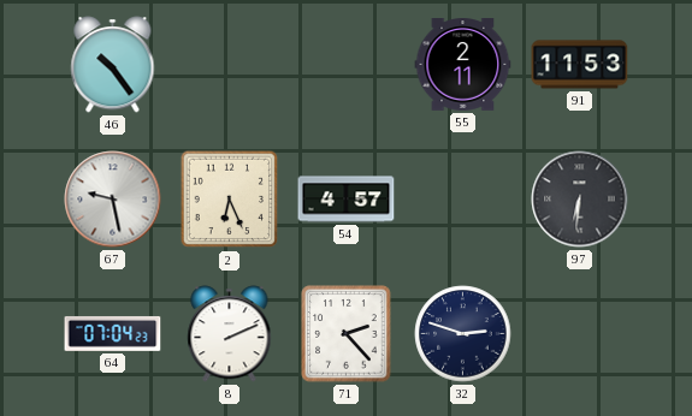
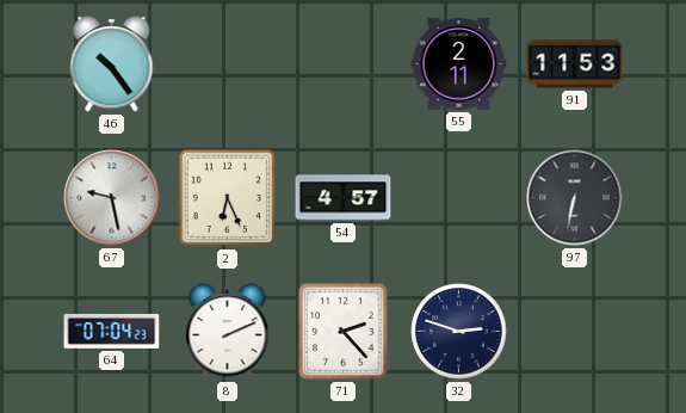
97: 6:31 -> 6:32
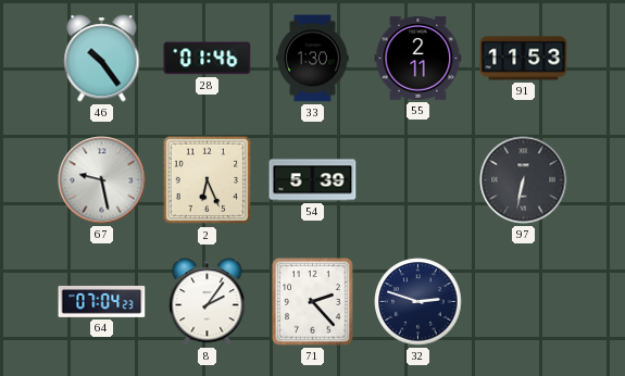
28: none -> 01:46
33: none -> 1:30
54: 4:57 -> 5:39
8: 2:11 -> 2:06
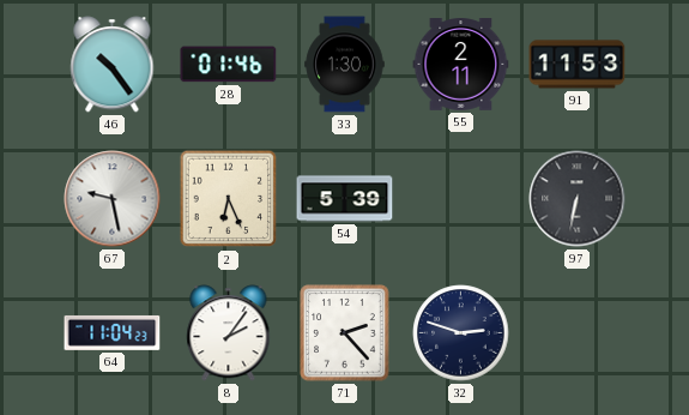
64: 07:04 -> 11:04
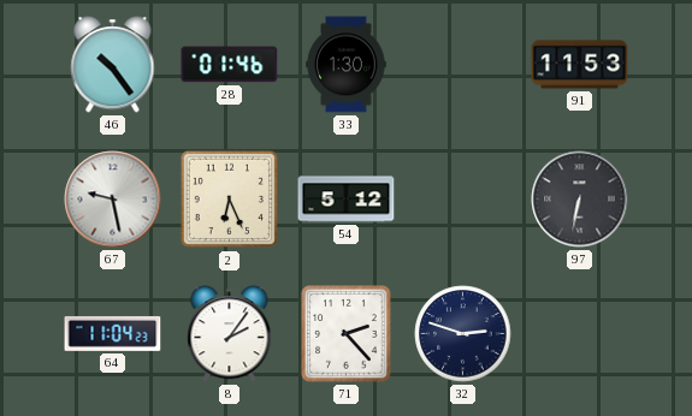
55: 2:11 -> none
54: 5:39 -> 5:12
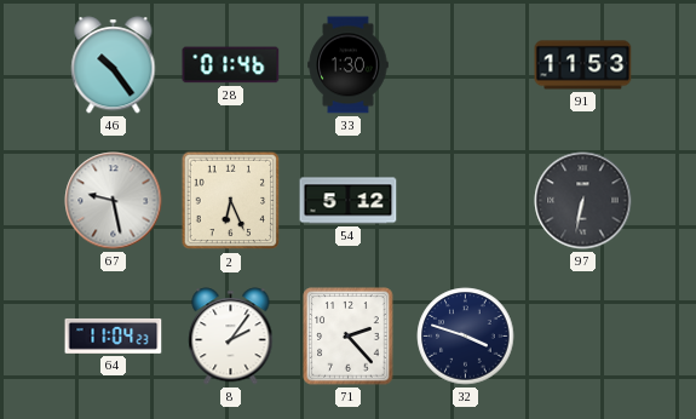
32: 2:48 -> 3:48
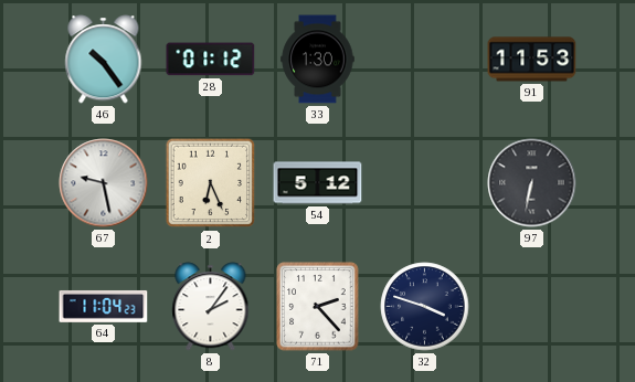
28: 01:46 -> 01:12
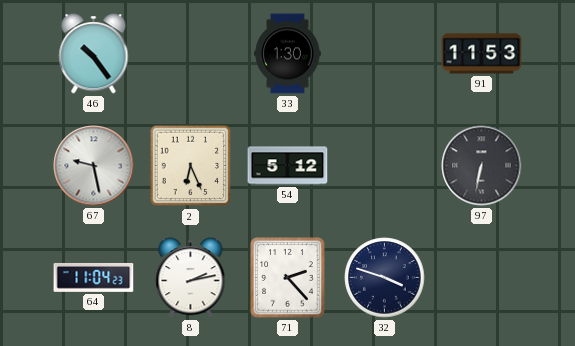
28: 01:12 -> none
8: 2:06 -> 2:13
